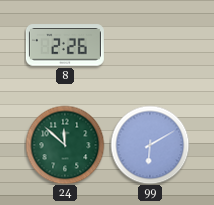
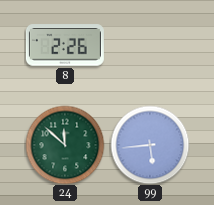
99: 6:10 -> 5:44
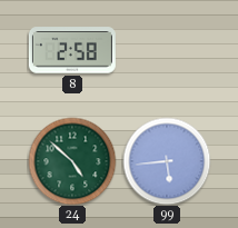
8: 2:26 -> 2:58
24: 11:52 -> 4:52
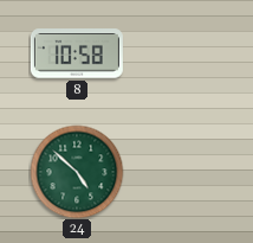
8: 2:58 -> 10:58
99: 5:44 -> none
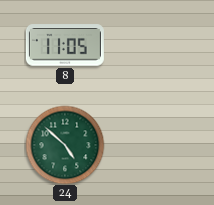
8: 10:58 -> 11:05
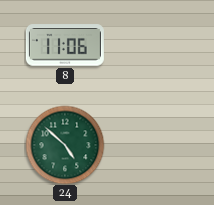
8: 11:05 -> 11:06
